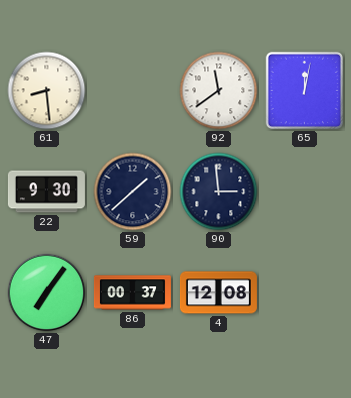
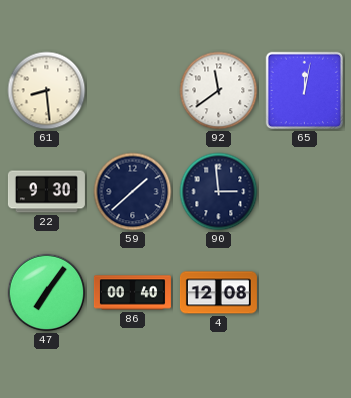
86: 00:37 -> 00:40
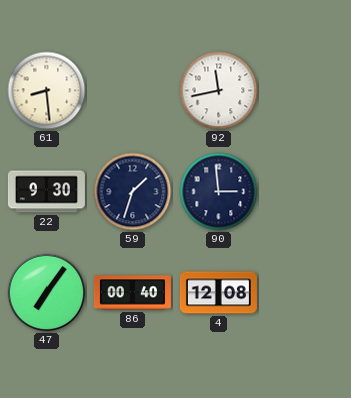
92: 11:39 -> 11:43
65: 12:02 -> none
59: 1:38 -> 1:33
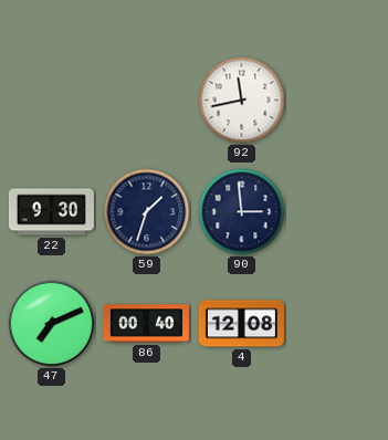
61: 8:29 -> none
47: 7:06 -> 7:11
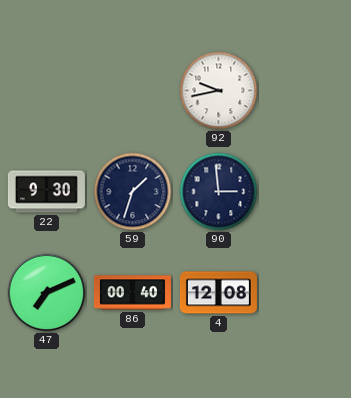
92: 11:43 -> 9:43
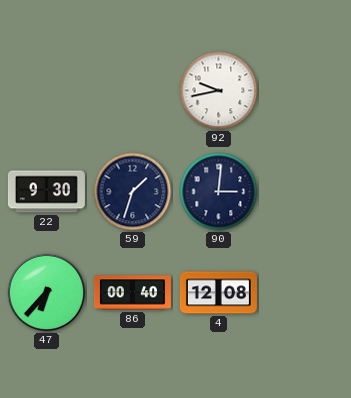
90: 2:59 -> 3:01
47: 7:11 -> 6:37
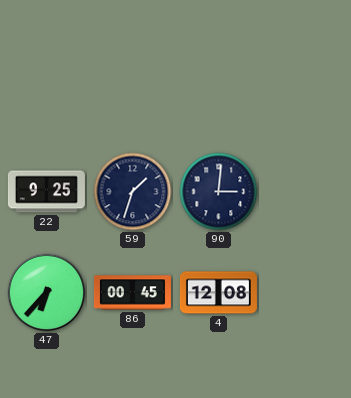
92: 9:43 -> none
22: 9:30 -> 9:25
86: 00:40 -> 00:45
